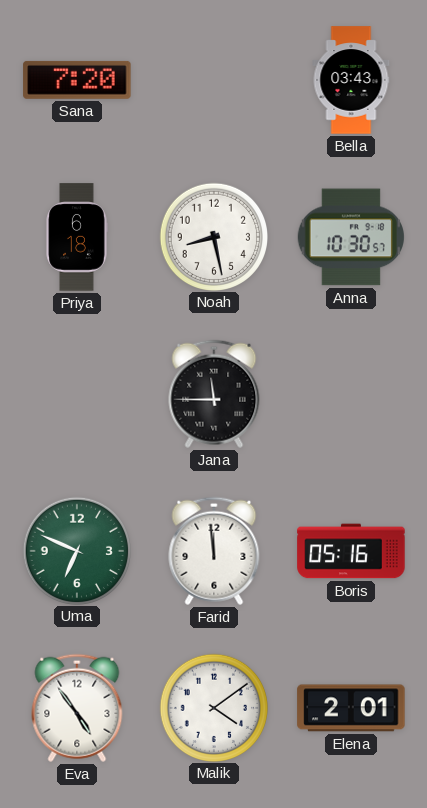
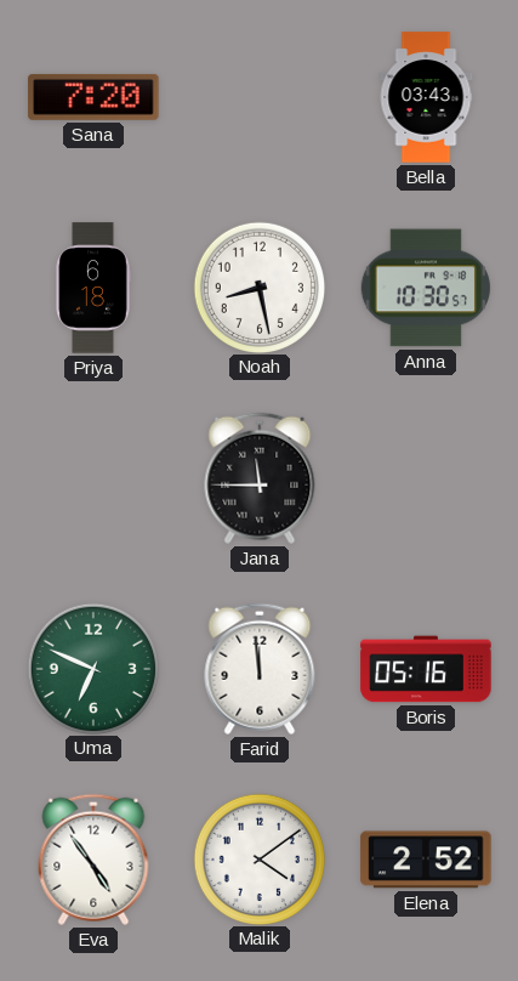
Elena: 2:01 -> 2:52
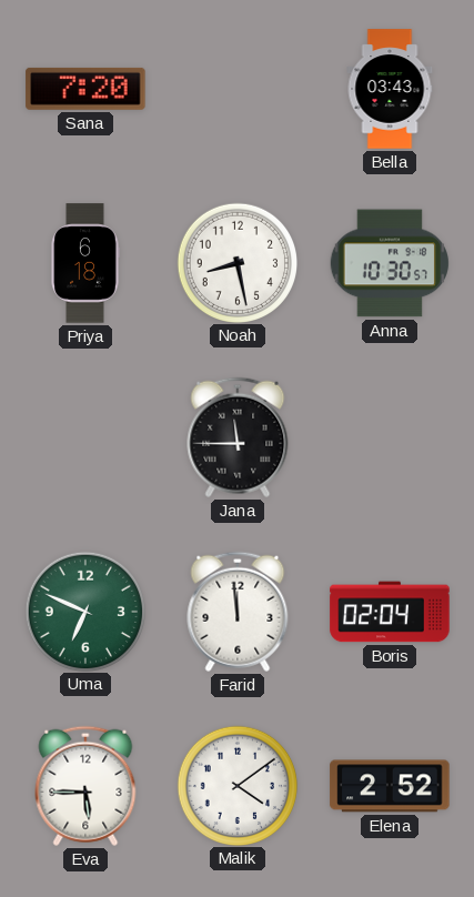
Boris: 05:16 -> 02:04
Eva: 4:54 -> 5:45
